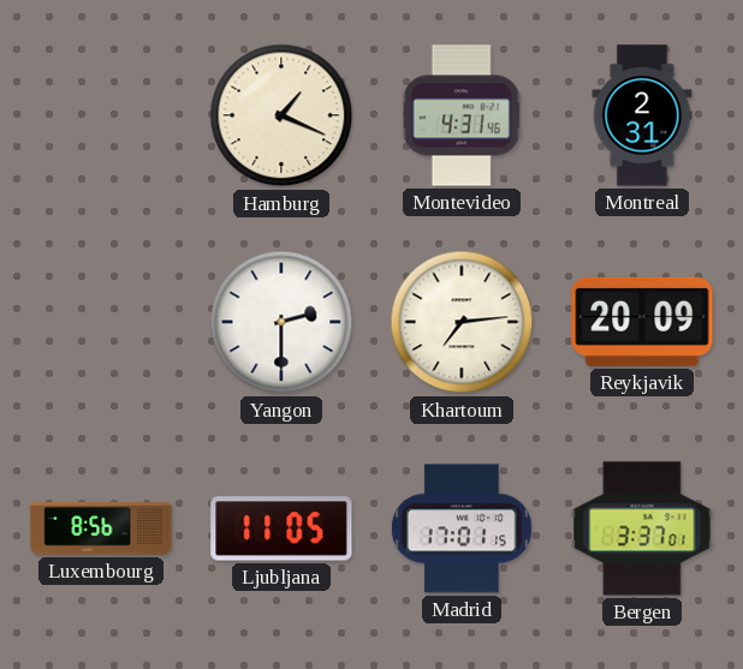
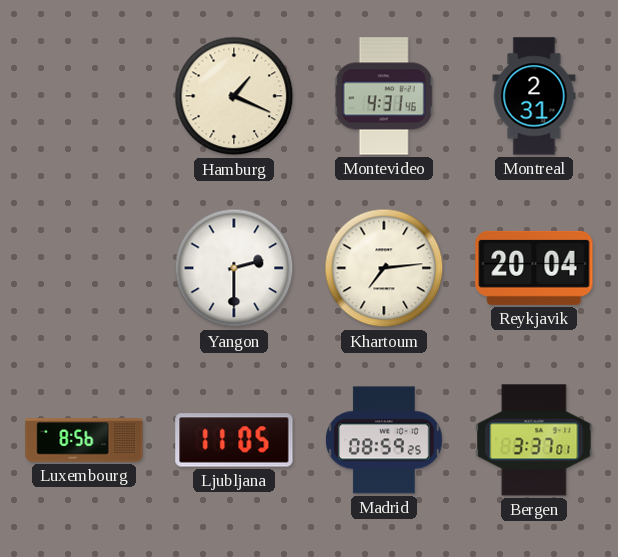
Reykjavik: 20:09 -> 20:04
Madrid: 17:01 -> 08:59
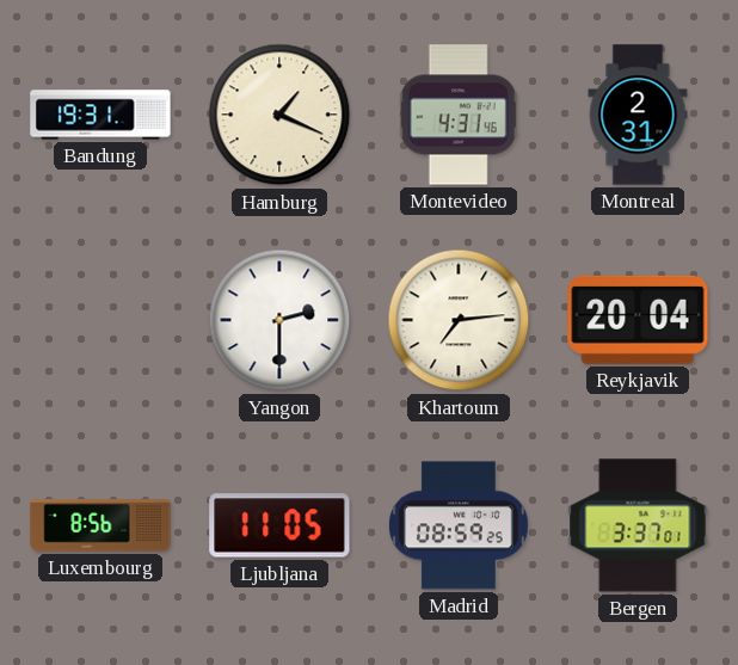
Bandung: none -> 19:31
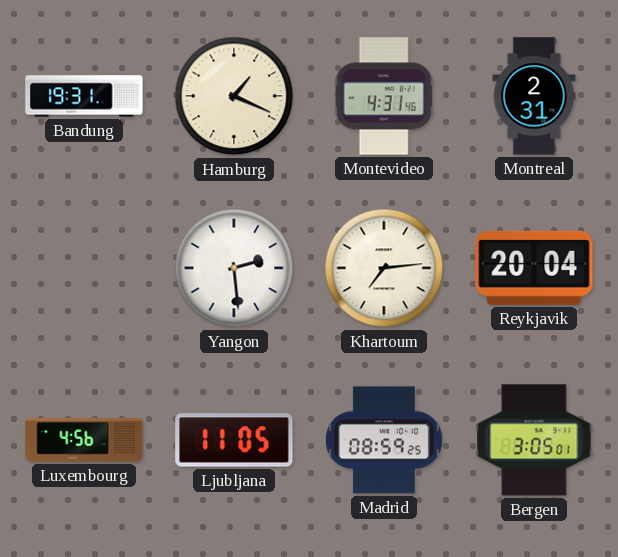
Yangon: 2:30 -> 2:29
Luxembourg: 8:56 -> 4:56
Bergen: 3:37 -> 3:05
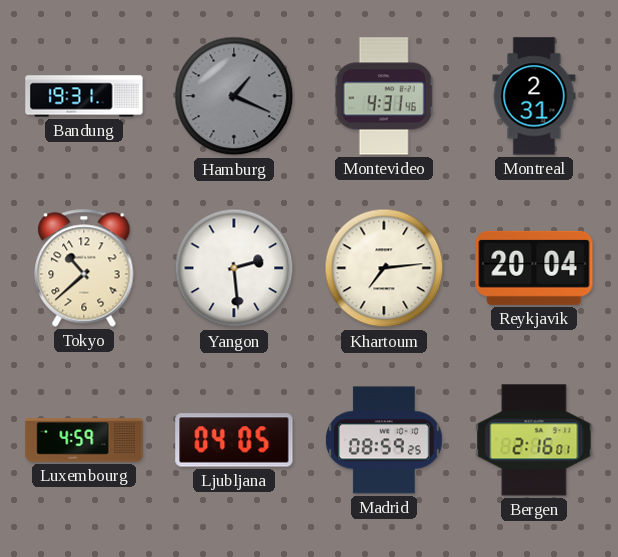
Hamburg dial: cream -> grey
Tokyo: none -> 10:38
Luxembourg: 4:56 -> 4:59
Ljubljana: 11:05 -> 04:05
Bergen: 3:05 -> 2:16
